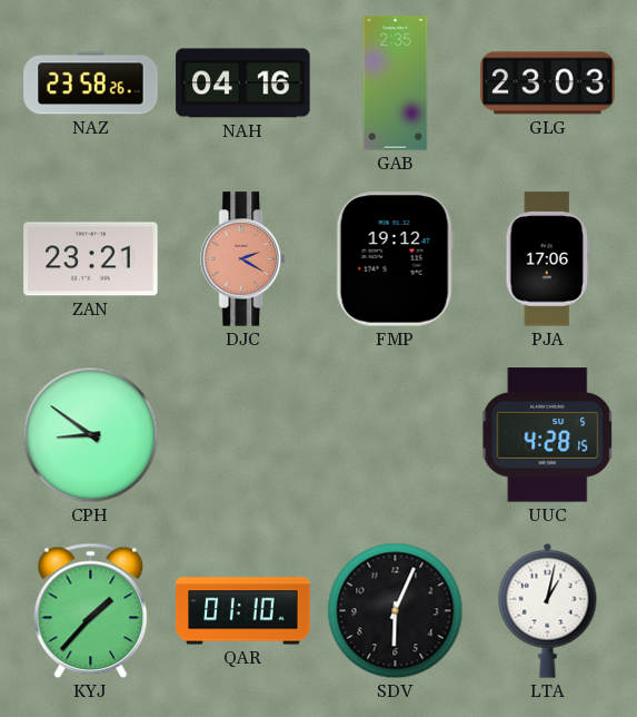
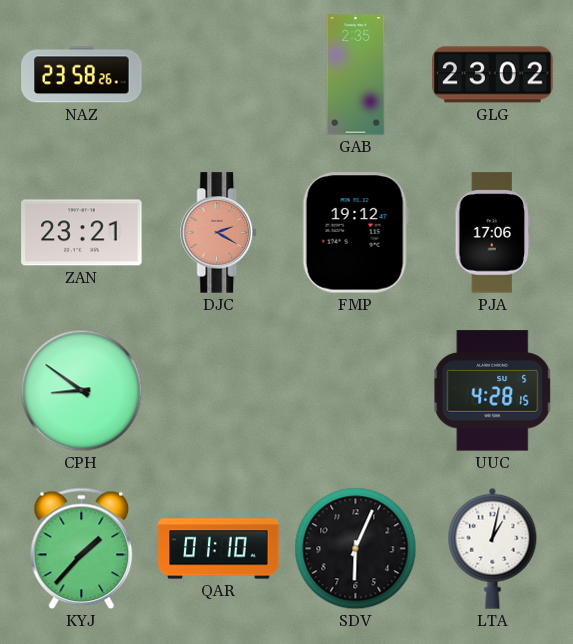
NAH: 04:16 -> none
GLG: 23:03 -> 23:02
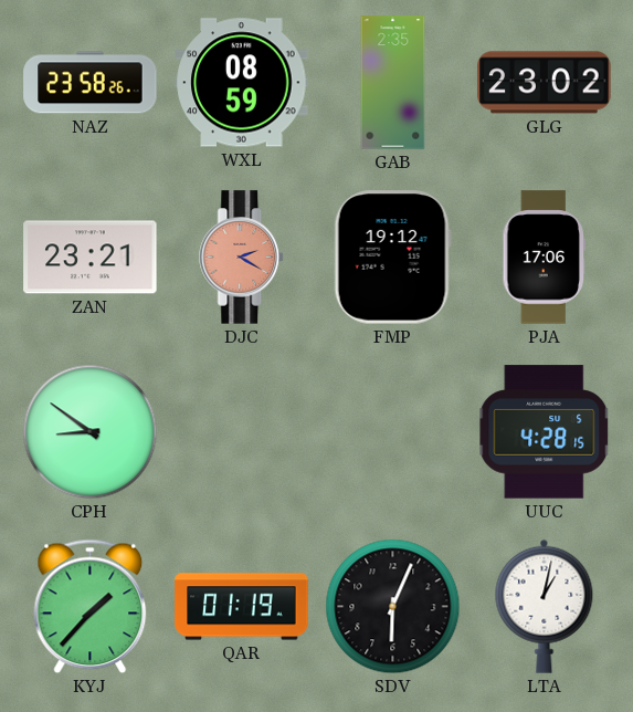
WXL: none -> 08:59
QAR: 01:10 -> 01:19
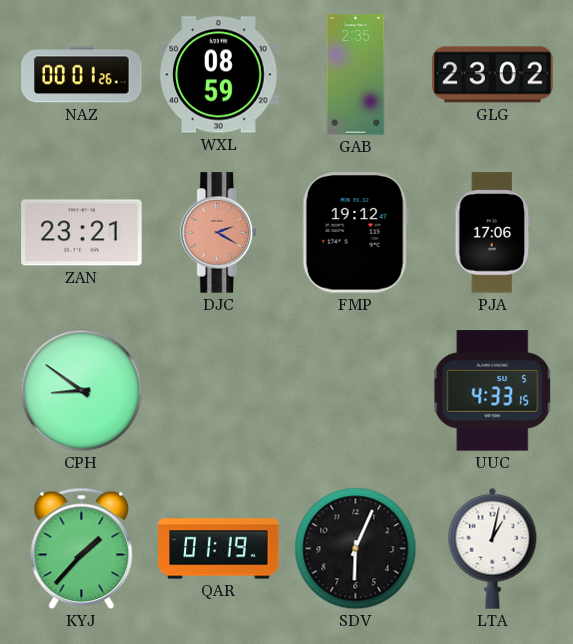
NAZ: 23:58 -> 00:01
UUC: 4:28 -> 4:33
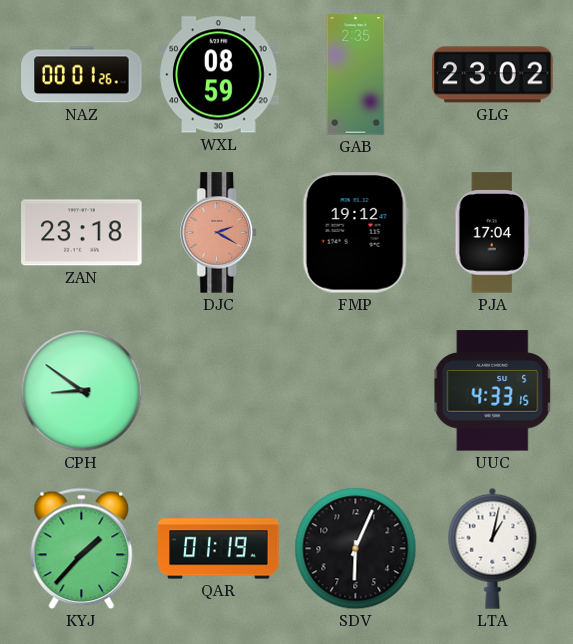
ZAN: 23:21 -> 23:18
PJA: 17:06 -> 17:04
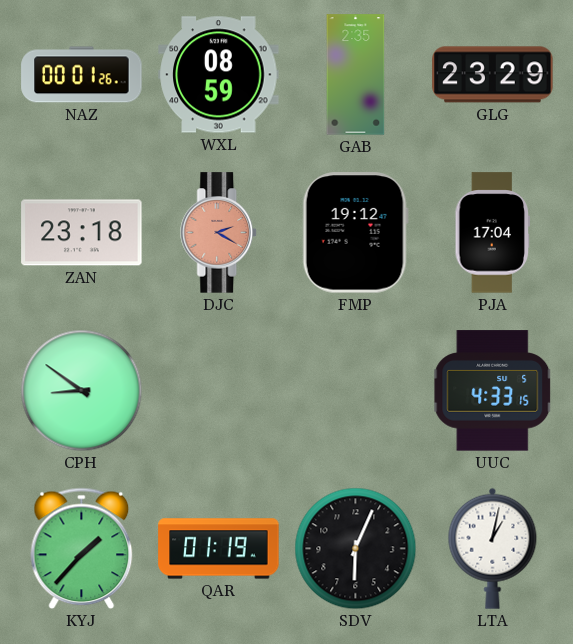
GLG: 23:02 -> 23:29
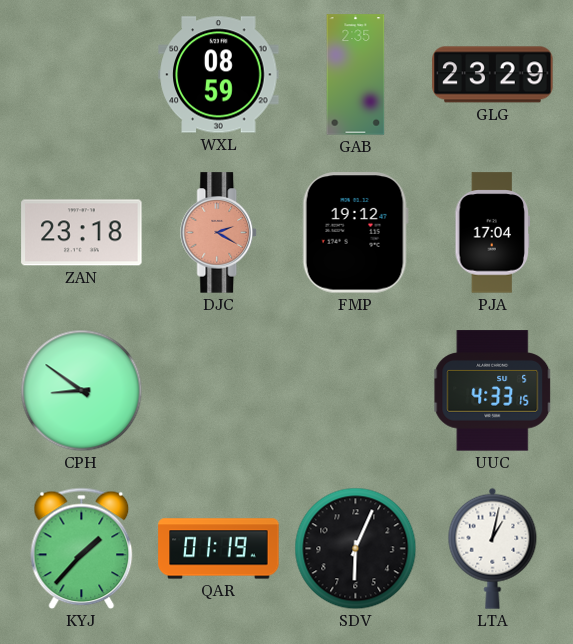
NAZ: 00:01 -> none
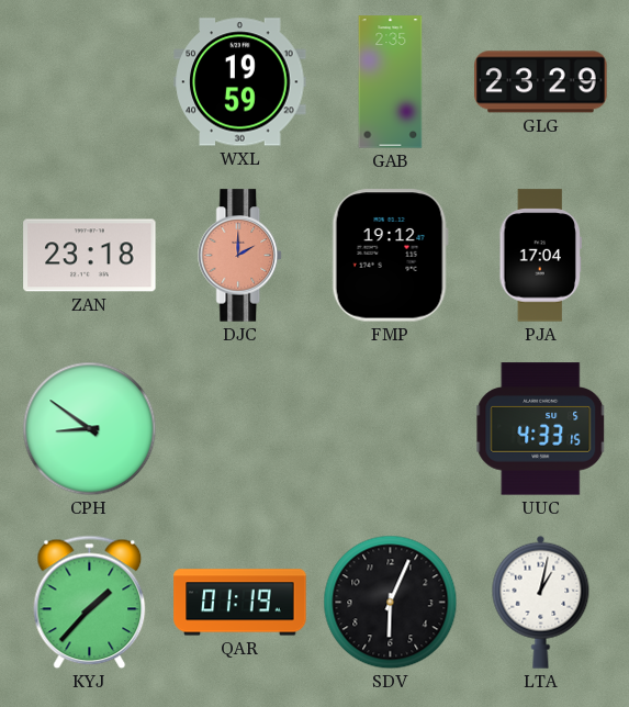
WXL: 08:59 -> 19:59
DJC: 2:20 -> 2:00
